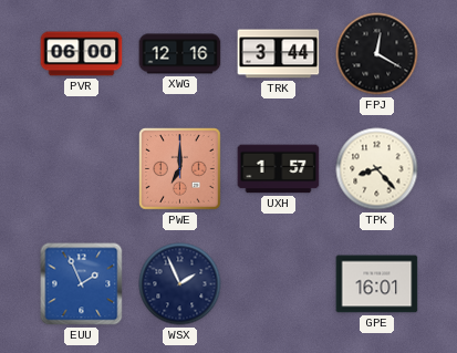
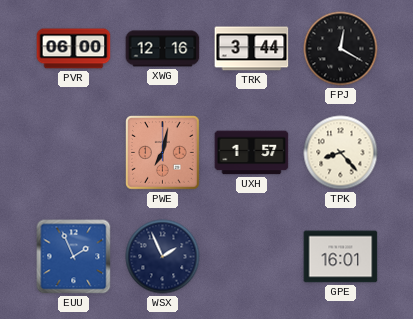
PWE: 7:00 -> 7:02
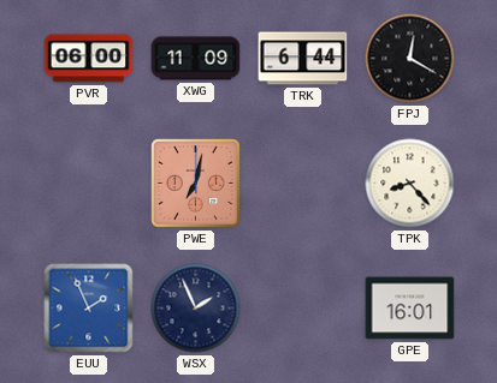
XWG: 12:16 -> 11:09
TRK: 3:44 -> 6:44
UXH: 1:57 -> none
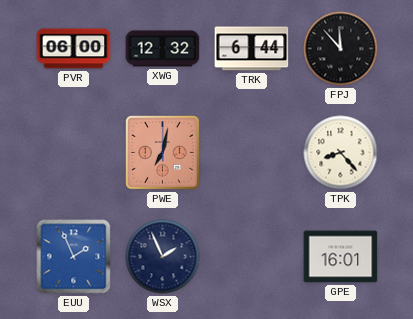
XWG: 11:09 -> 12:32
FPJ: 12:20 -> 11:53
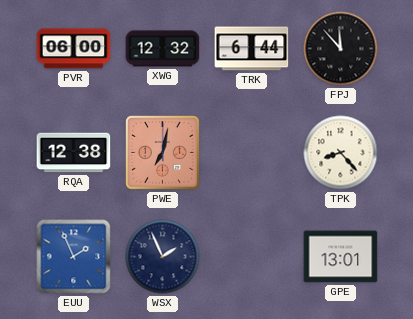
RQA: none -> 12:38
GPE: 16:01 -> 13:01
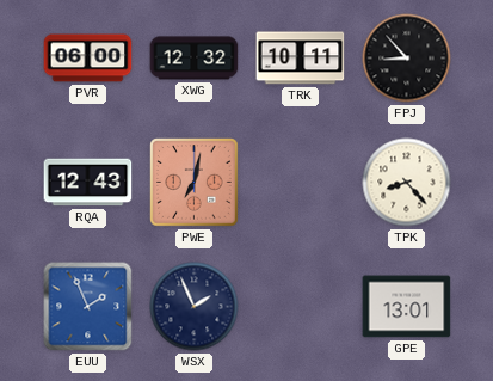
TRK: 6:44 -> 10:11
FPJ: 11:53 -> 8:53
RQA: 12:38 -> 12:43
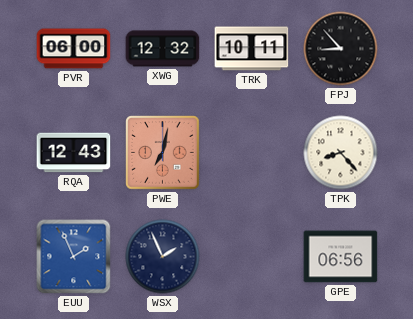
GPE: 13:01 -> 06:56
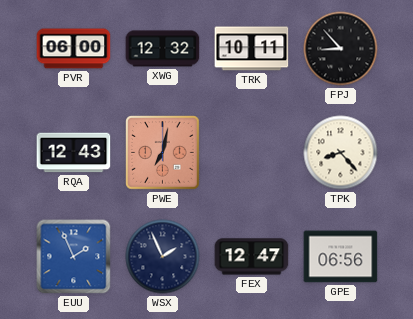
FEX: none -> 12:47
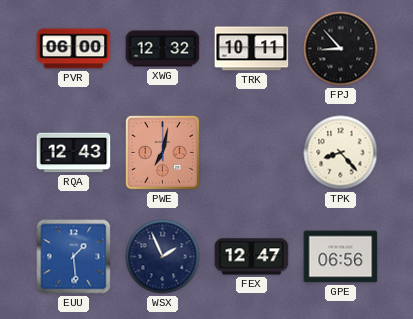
EUU: 1:56 -> 1:29
